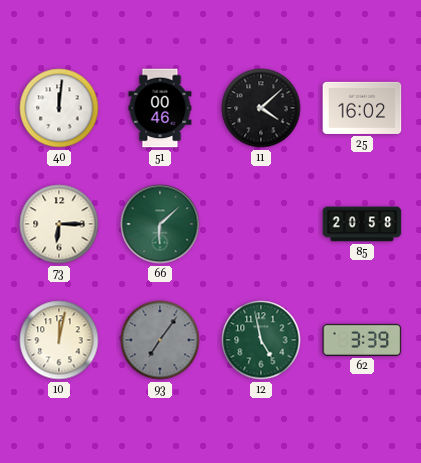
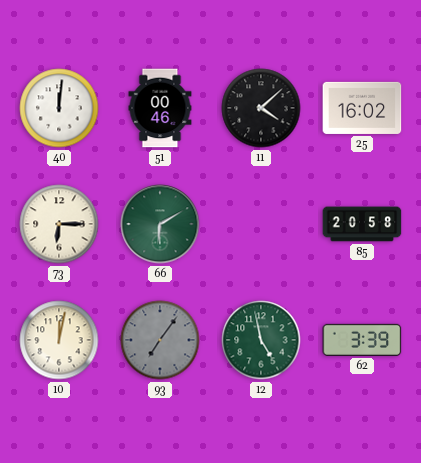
66: 6:08 -> 6:10
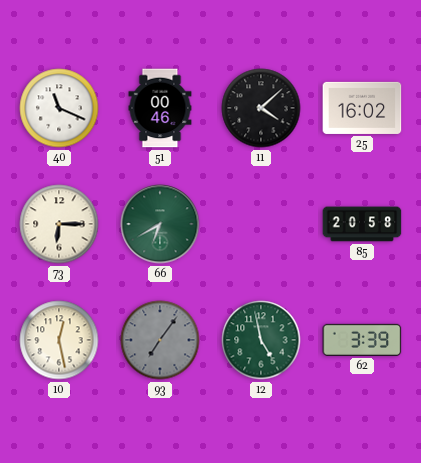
40: 12:01 -> 11:19
66: 6:10 -> 6:40
10: 12:02 -> 12:28
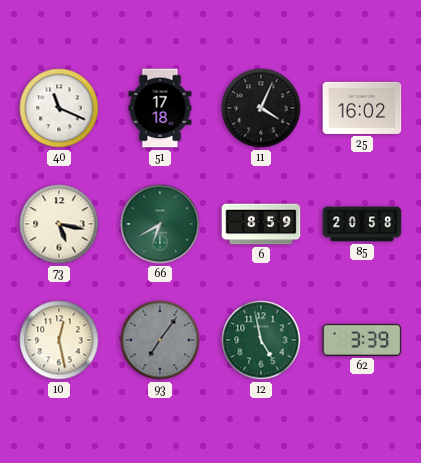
51: 00:46 -> 17:18
11: 4:08 -> 4:04
73: 6:15 -> 5:17
6: none -> 8:59
